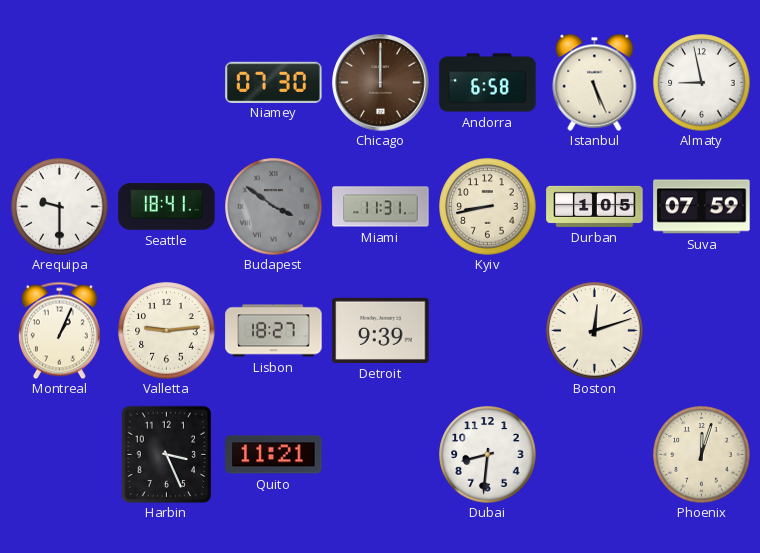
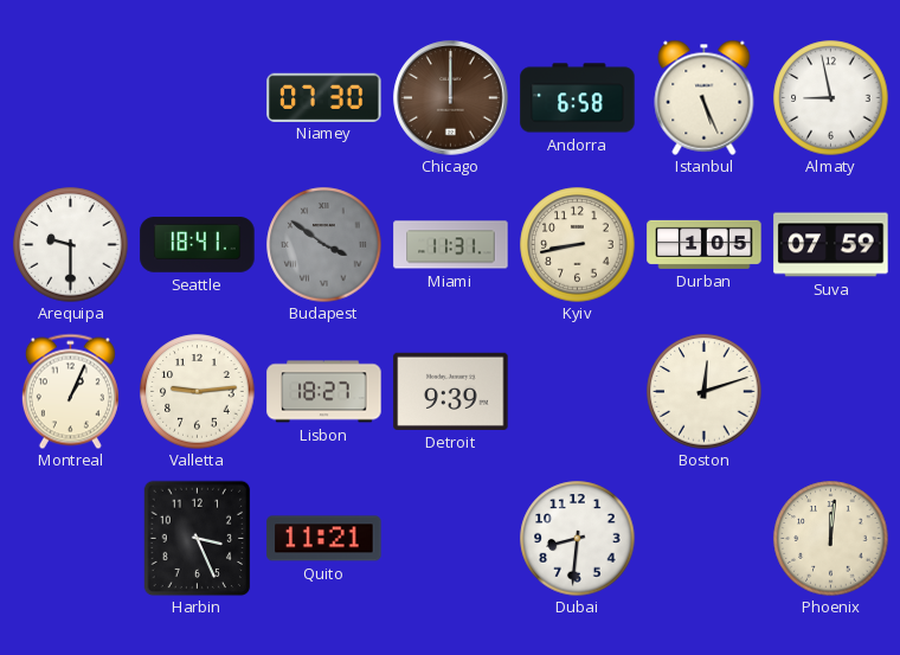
Phoenix: 12:03 -> 12:01
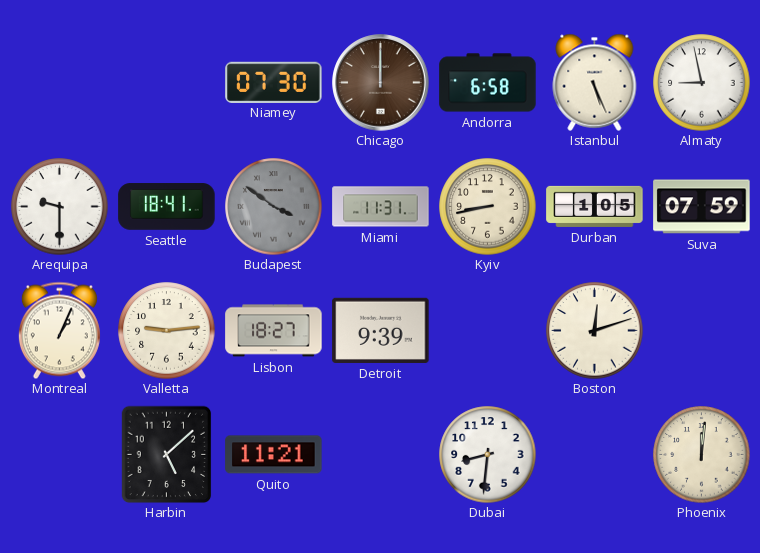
Harbin: 3:26 -> 5:08
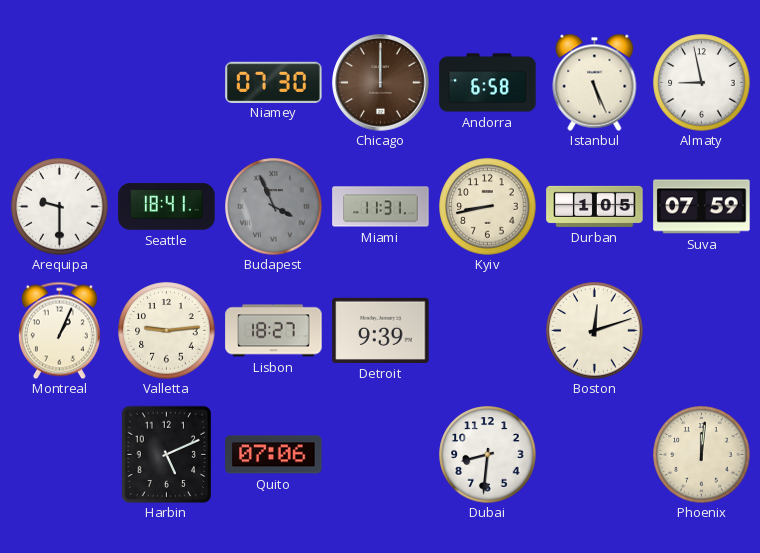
Budapest: 3:51 -> 3:56
Harbin: 5:08 -> 5:11
Quito: 11:21 -> 07:06
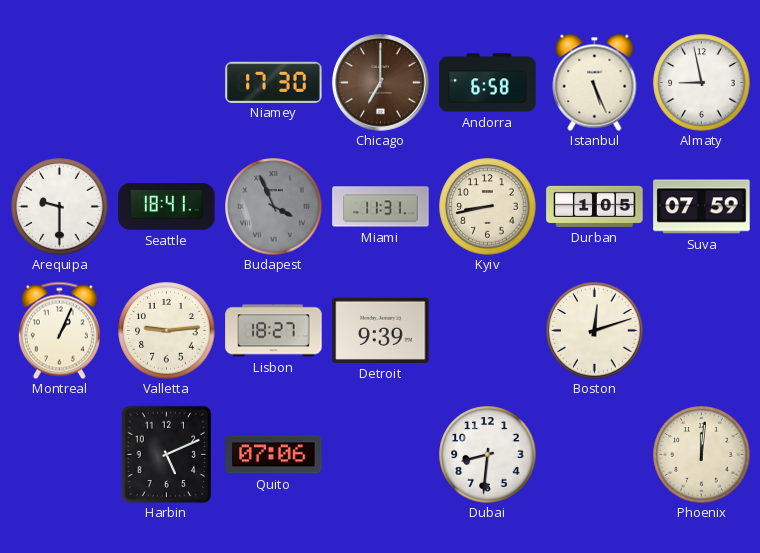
Niamey: 07:30 -> 17:30
Chicago: 12:00 -> 7:00
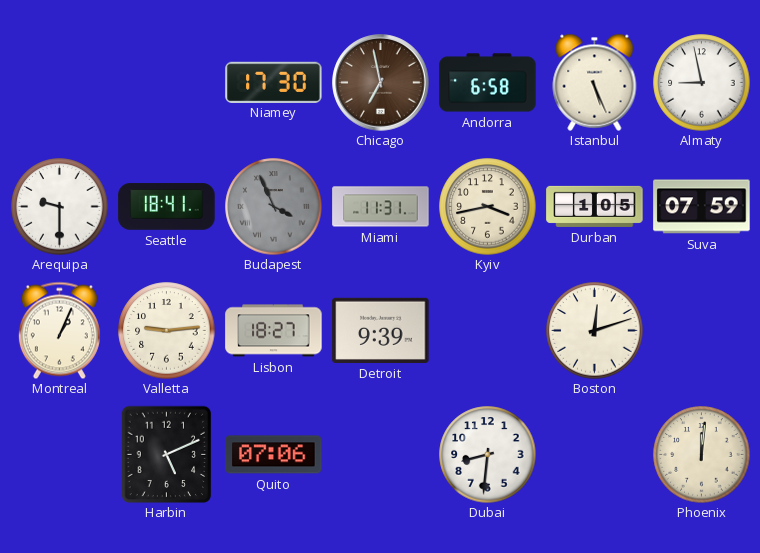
Chicago: 7:00 -> 6:58
Kyiv: 8:43 -> 3:43
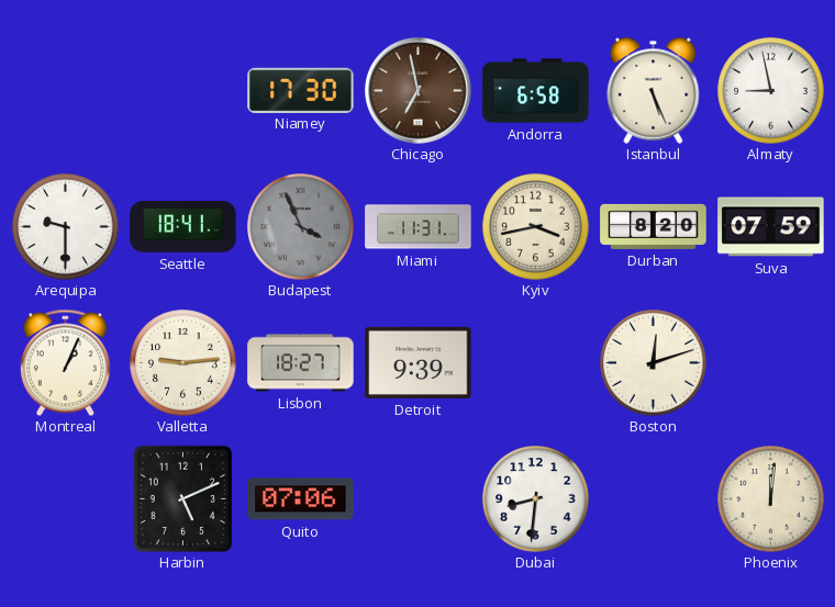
Durban: 1:05 -> 8:20
